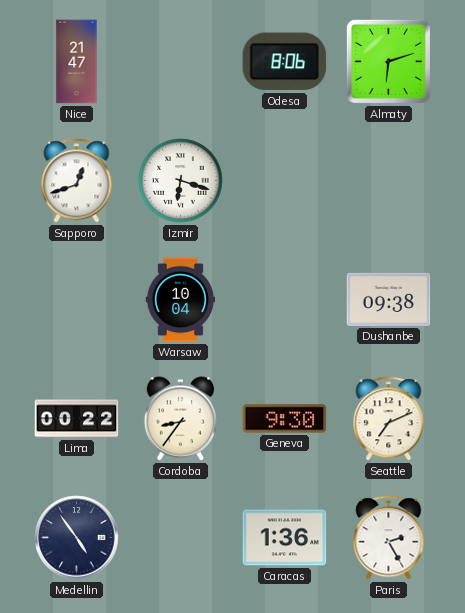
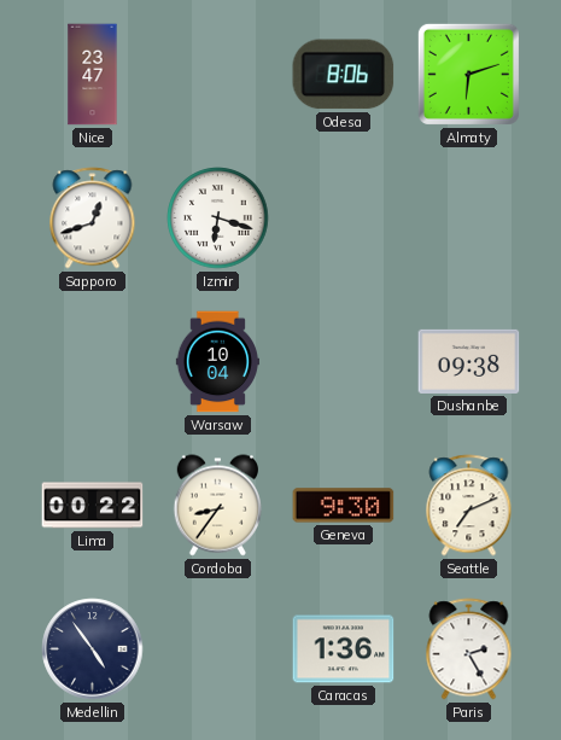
Nice: 21:47 -> 23:47
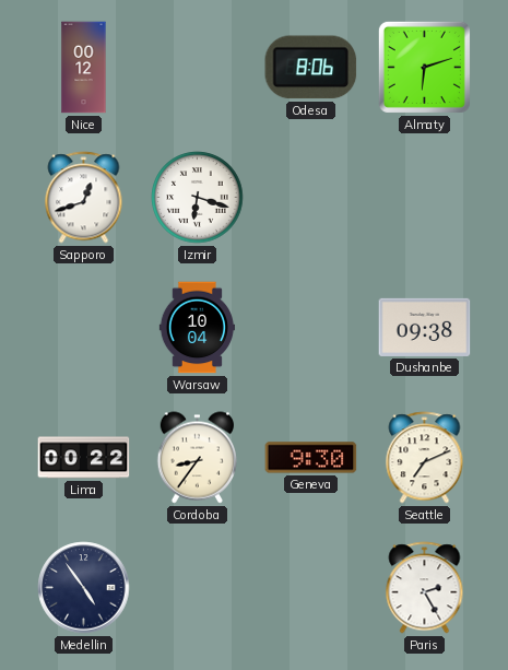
Nice: 23:47 -> 00:12
Caracas: 1:36 -> none
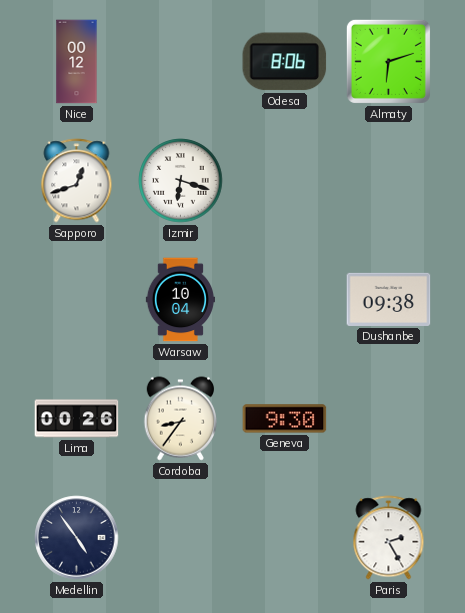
Lima: 00:22 -> 00:26
Seattle: 7:11 -> none
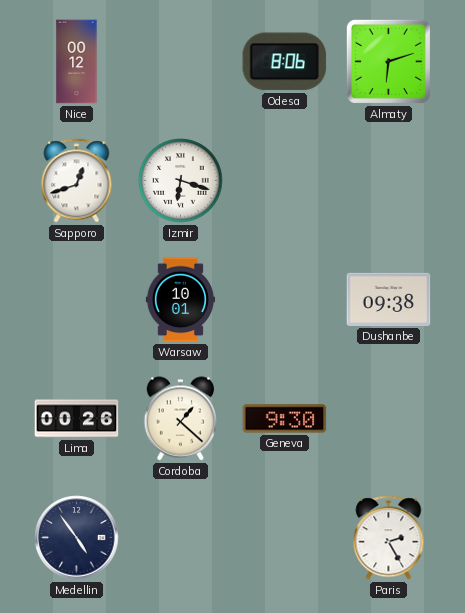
Warsaw: 10:04 -> 10:01
Cordoba: 8:36 -> 1:22
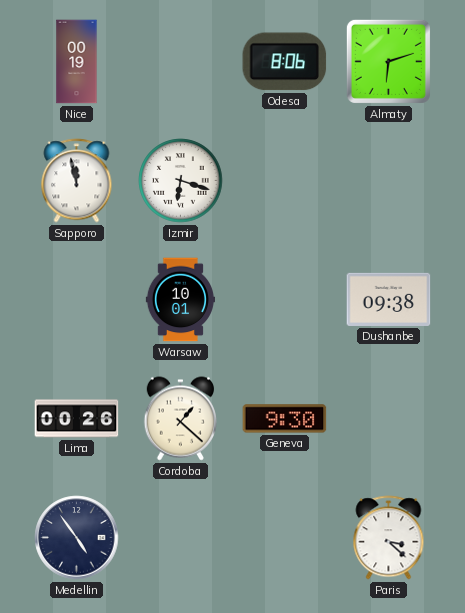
Nice: 00:12 -> 00:19
Sapporo: 12:42 -> 11:58
Paris: 2:25 -> 3:22
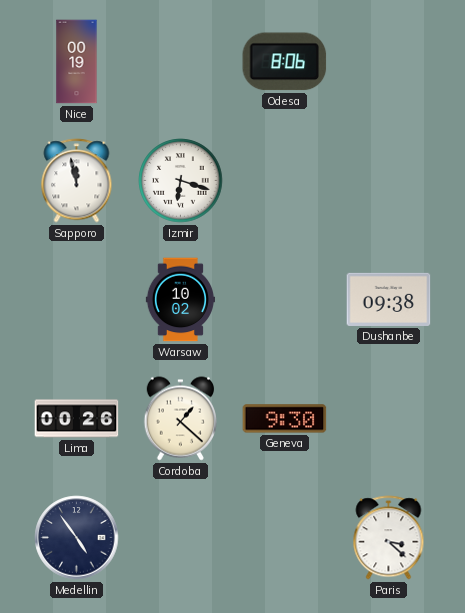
Almaty: 6:12 -> none
Warsaw: 10:01 -> 10:02
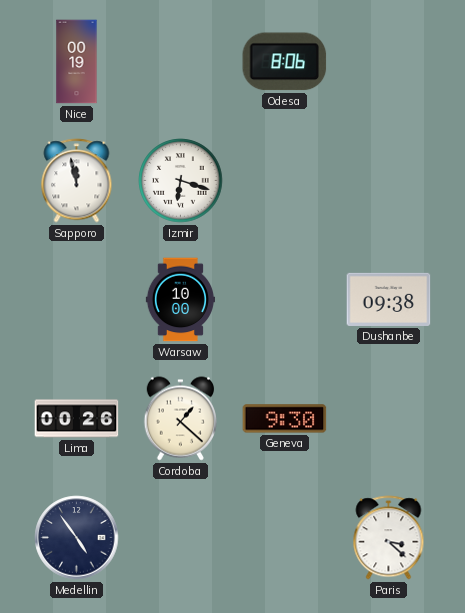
Warsaw: 10:02 -> 10:00
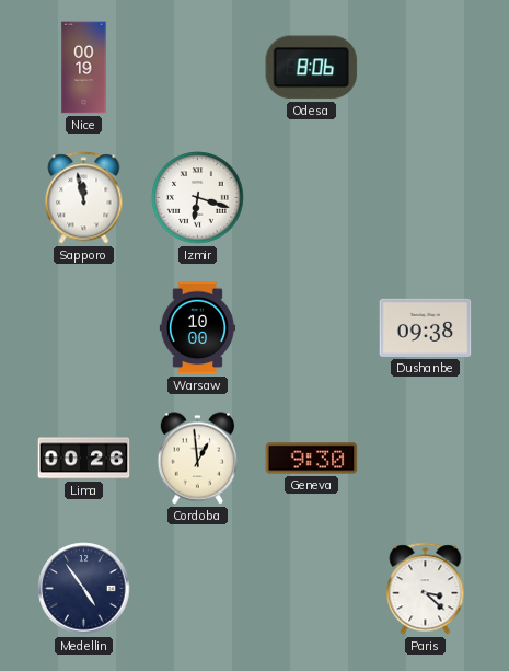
Cordoba: 1:22 -> 12:59
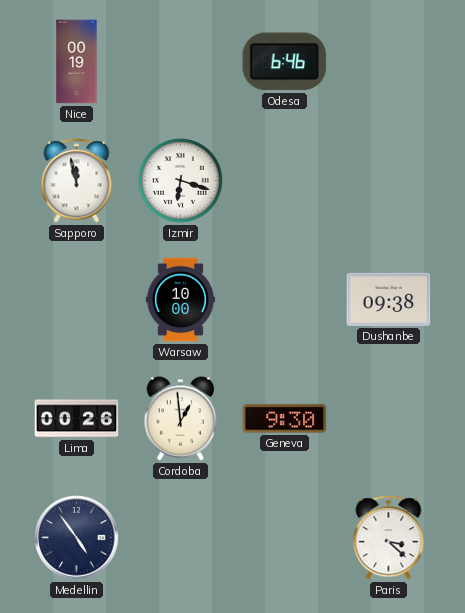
Odesa: 8:06 -> 6:46
